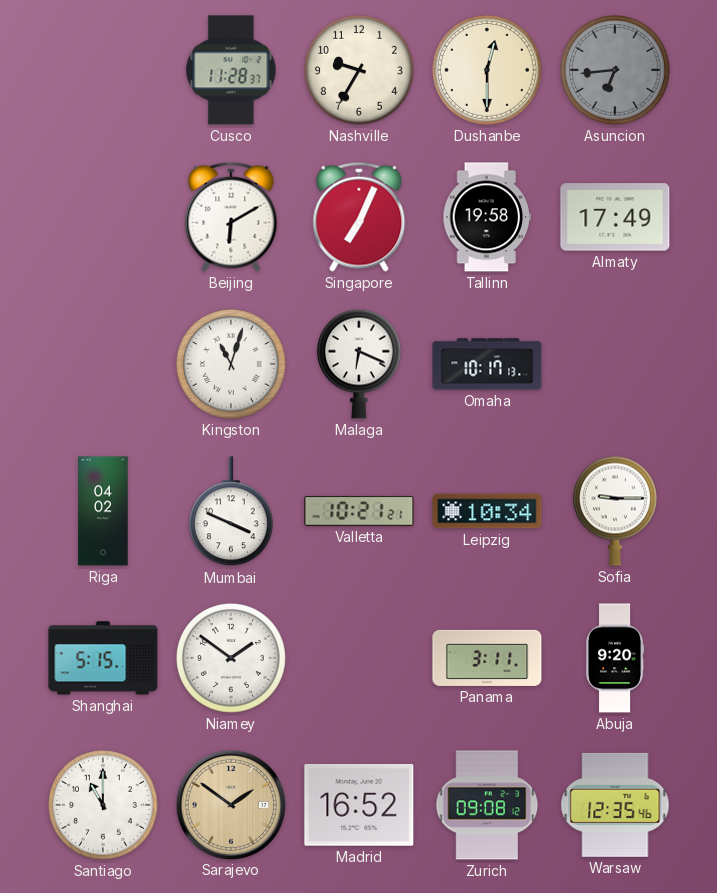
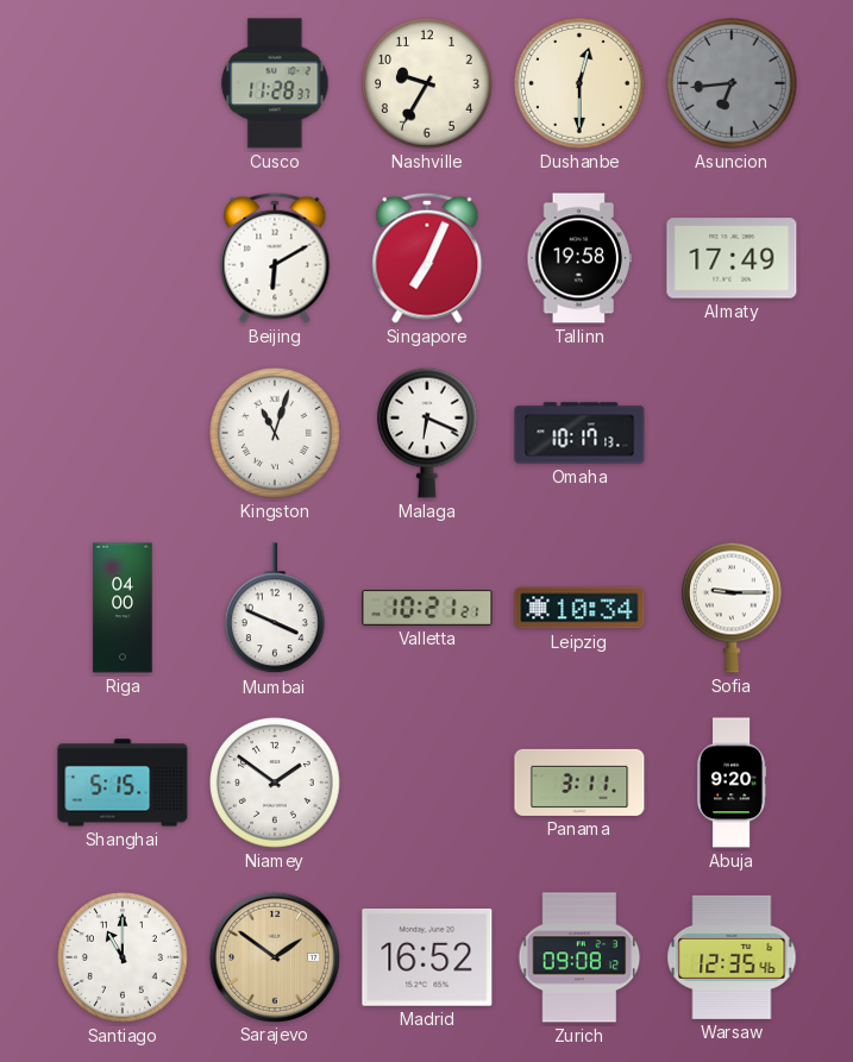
Riga: 04:02 -> 04:00
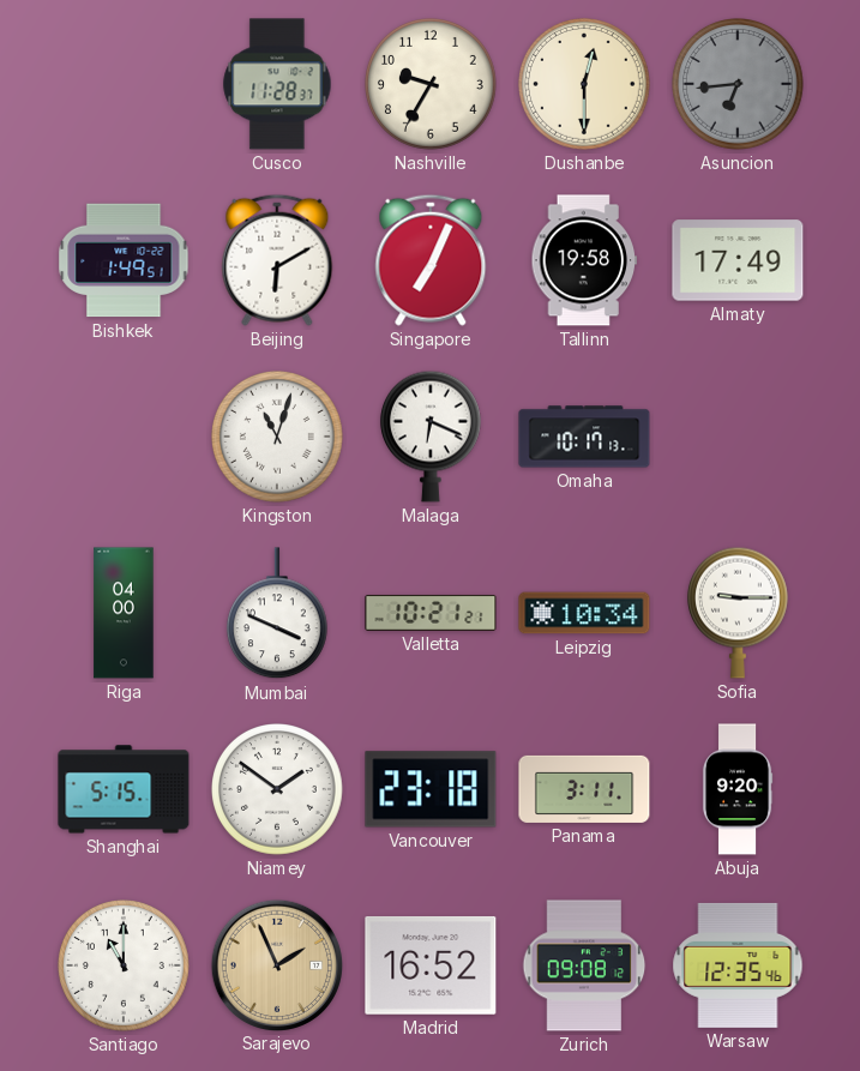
Bishkek: none -> 1:49
Vancouver: none -> 23:18
Sarajevo: 1:51 -> 1:56
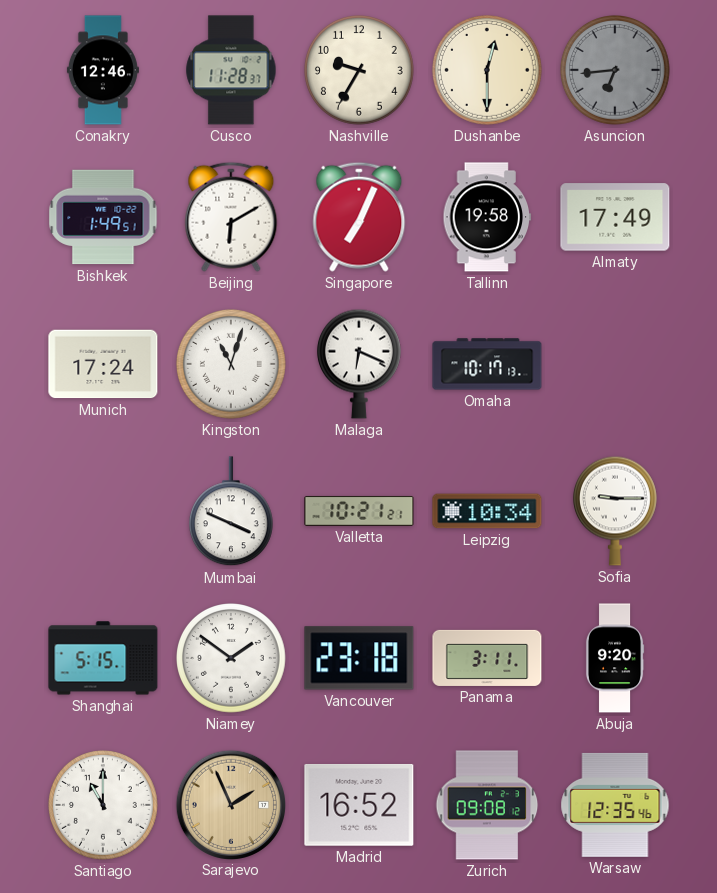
Conakry: none -> 12:46
Munich: none -> 17:24
Riga: 04:00 -> none
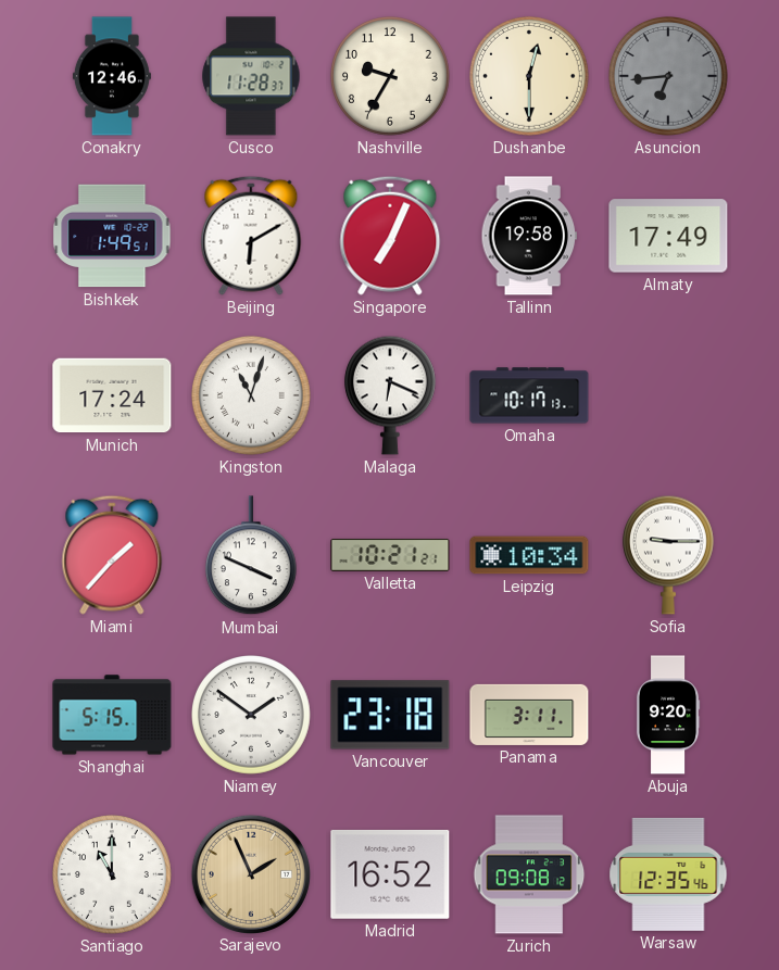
Miami: none -> 1:37
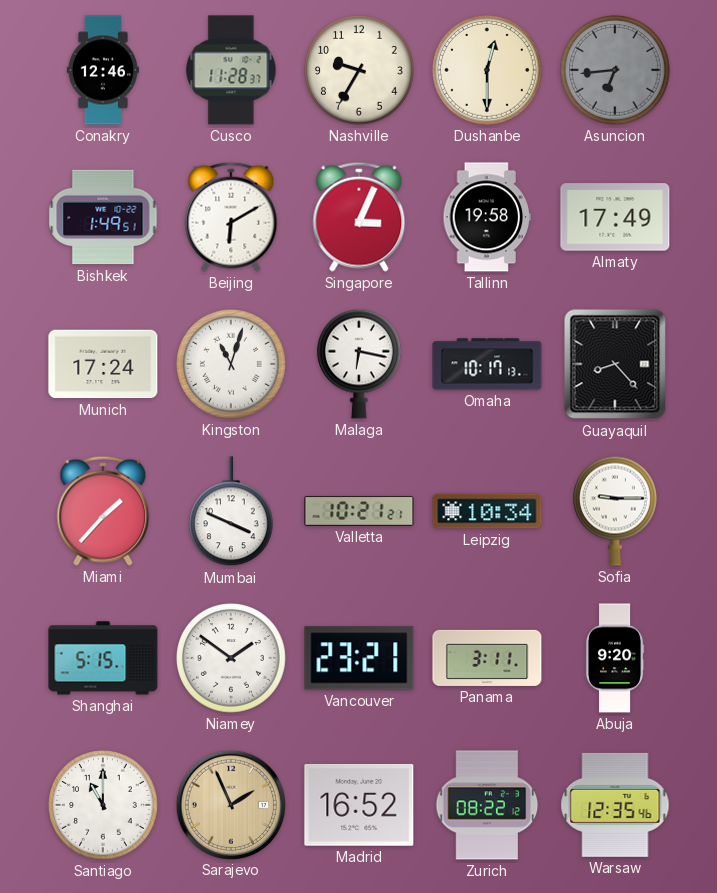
Singapore: 7:04 -> 3:04
Malaga: 6:19 -> 6:17
Guayaquil: none -> 8:23
Vancouver: 23:18 -> 23:21
Zurich: 09:08 -> 08:22
